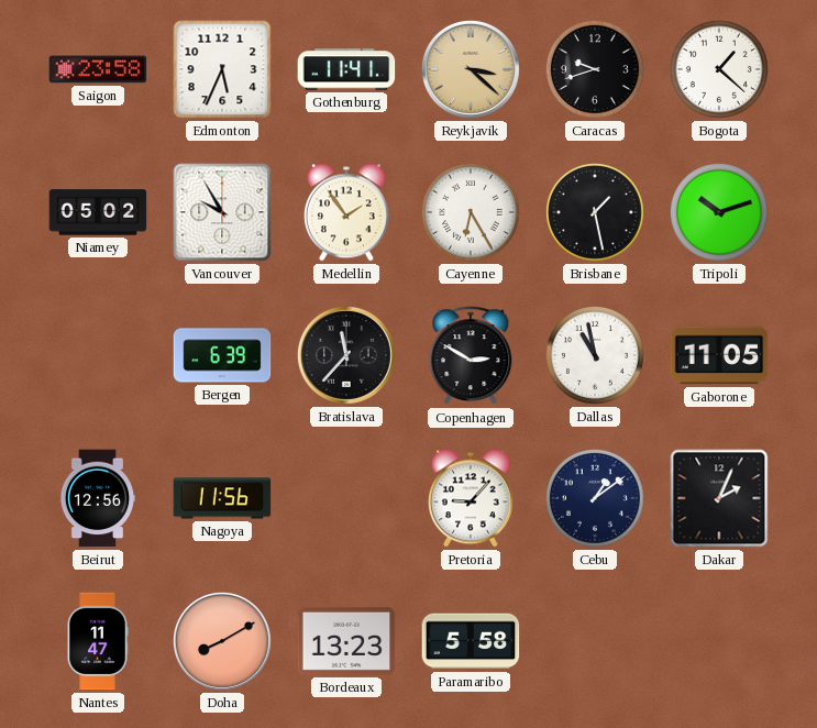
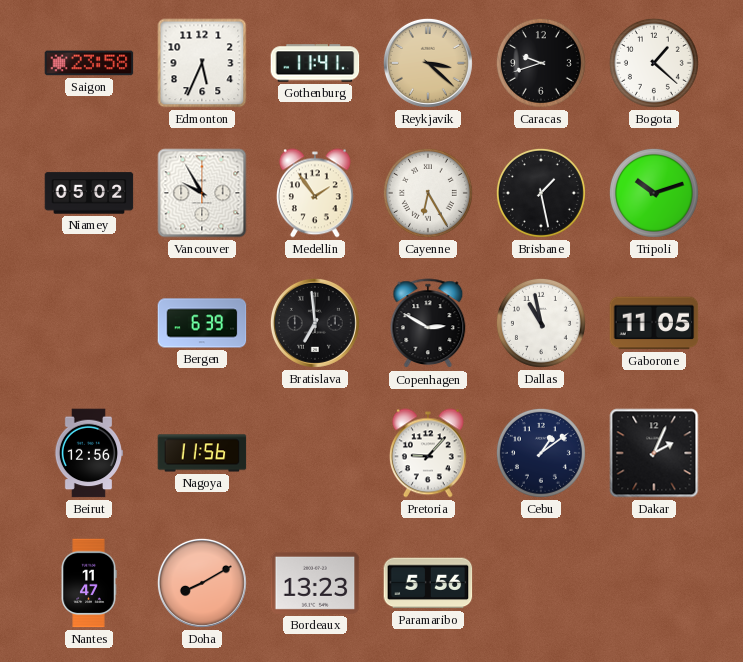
Bratislava: 11:37 -> 6:59
Paramaribo: 5:58 -> 5:56
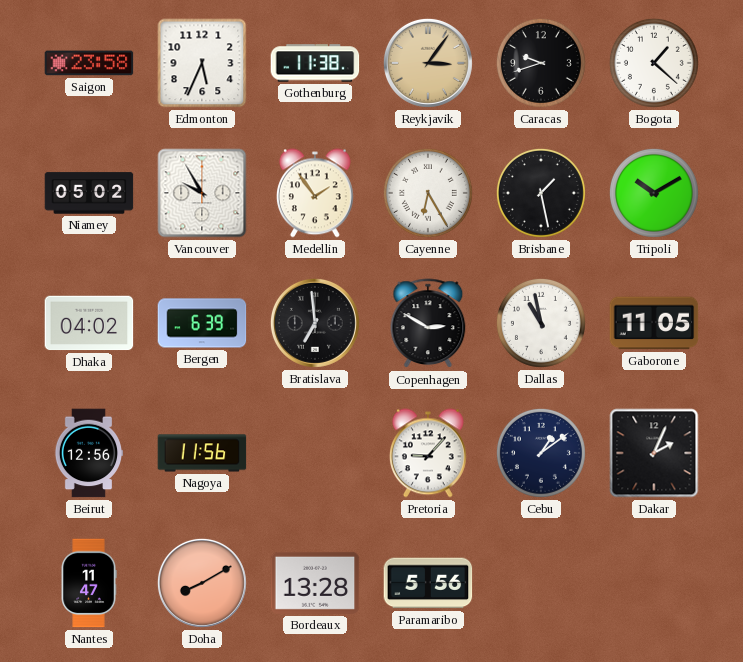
Gothenburg: 11:41 -> 11:38
Reykjavik: 3:22 -> 3:06
Tripoli: 10:12 -> 10:10
Dhaka: none -> 04:02
Bordeaux: 13:23 -> 13:28
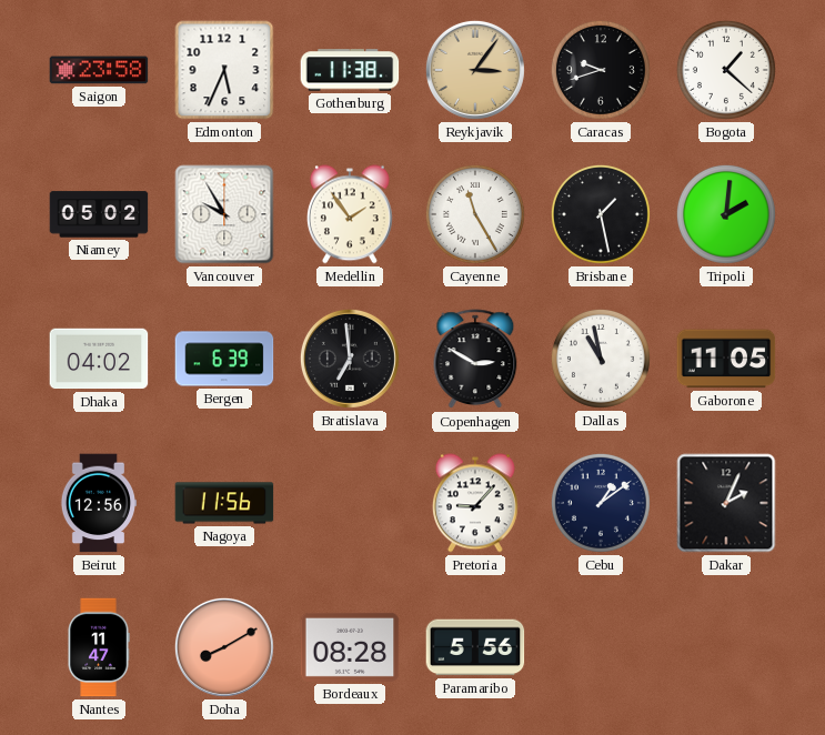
Cayenne: 6:25 -> 11:25
Tripoli: 10:10 -> 2:01
Bordeaux: 13:28 -> 08:28
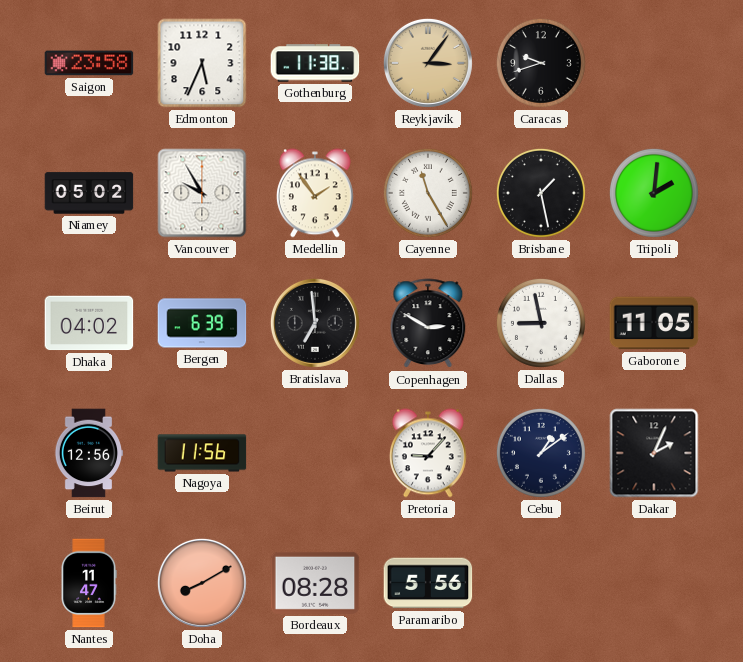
Bogota: 1:22 -> none
Dallas: 10:58 -> 8:58
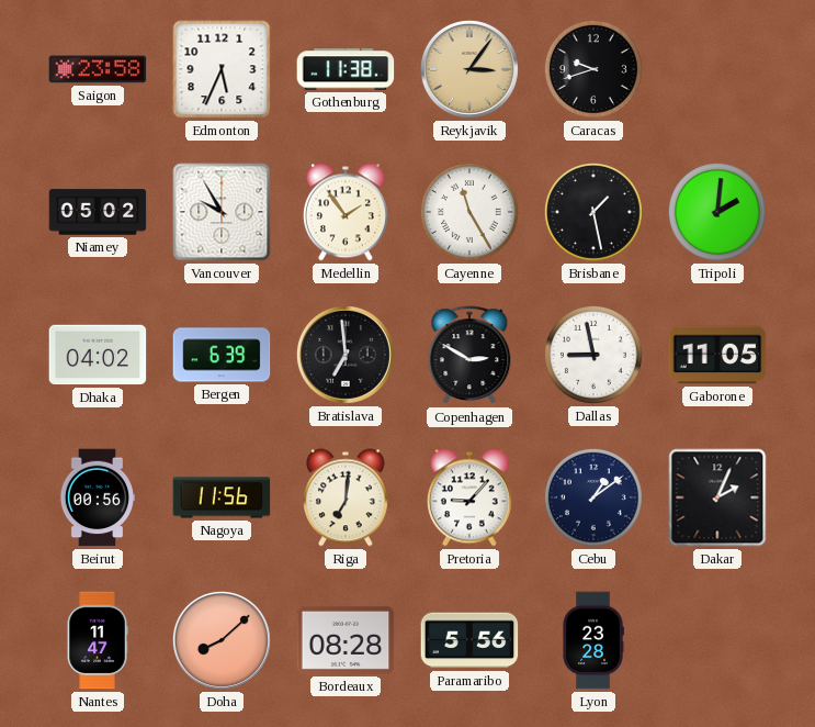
Beirut: 12:56 -> 00:56
Riga: none -> 7:01
Doha: 8:10 -> 8:08
Lyon: none -> 23:28
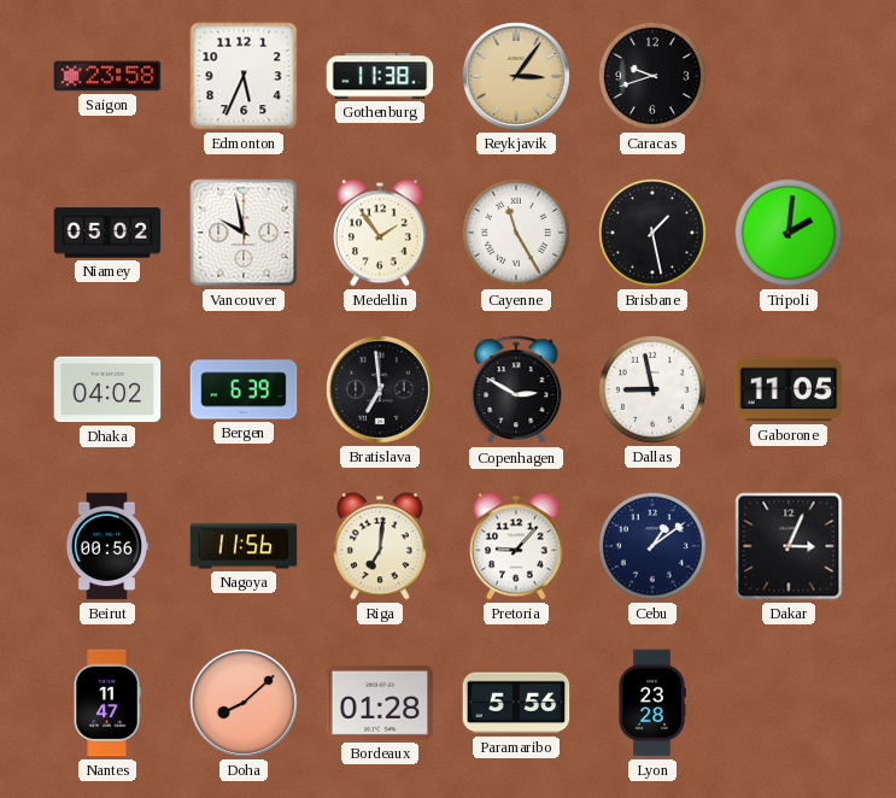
Vancouver: 9:55 -> 9:58
Dakar: 2:04 -> 3:04
Bordeaux: 08:28 -> 01:28
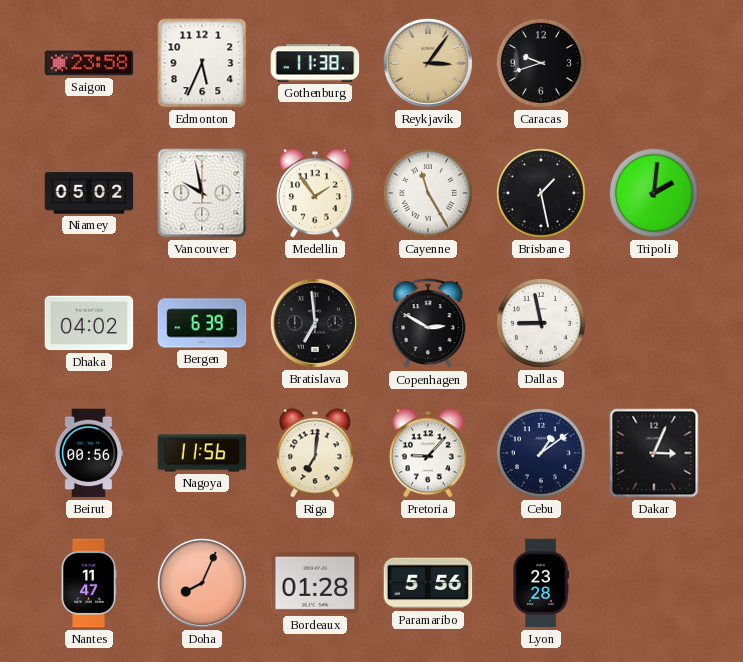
Gaborone: 11:05 -> none
Doha: 8:08 -> 8:04
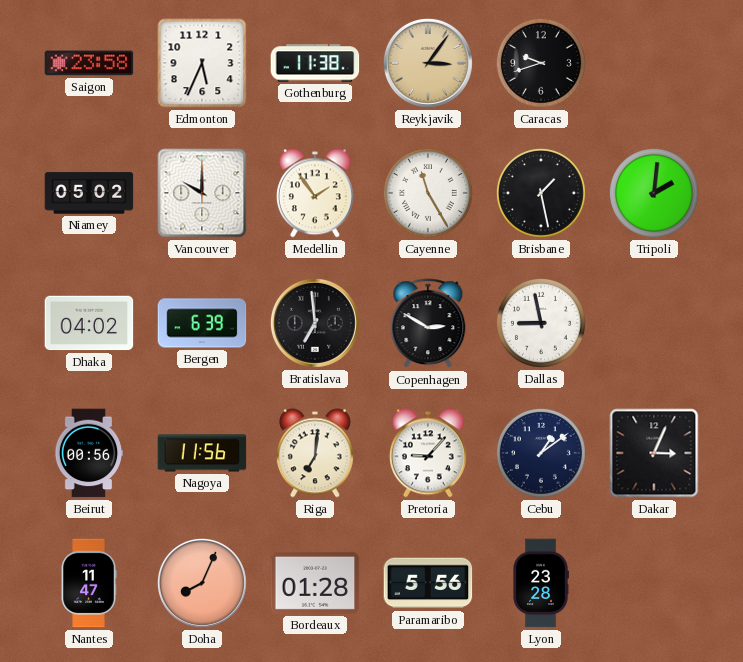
Vancouver: 9:58 -> 10:00
